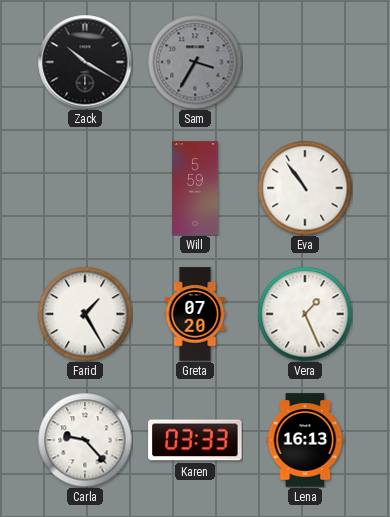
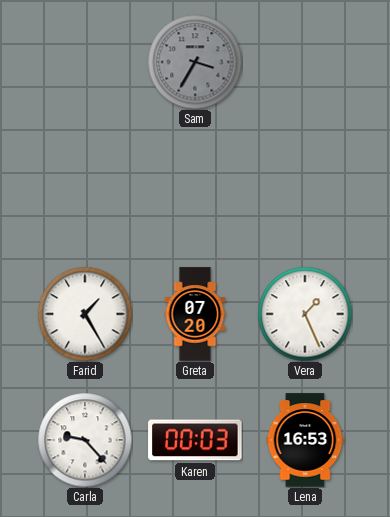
Zack: 10:20 -> none
Will: 5:59 -> none
Eva: 10:54 -> none
Karen: 03:33 -> 00:03
Lena: 16:13 -> 16:53
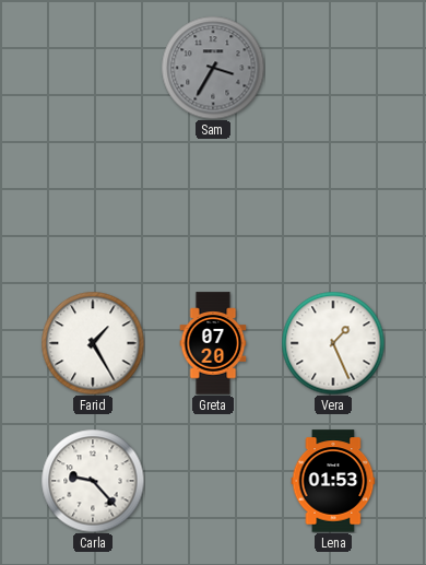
Karen: 00:03 -> none
Lena: 16:53 -> 01:53
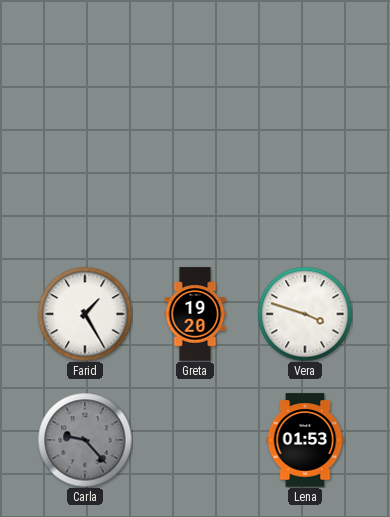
Sam: 3:35 -> none
Greta: 07:20 -> 19:20
Vera: 1:26 -> 3:48
Carla dial: white -> grey
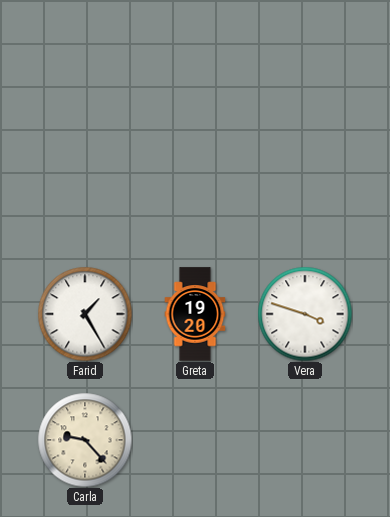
Carla dial: grey -> cream
Lena: 01:53 -> none
